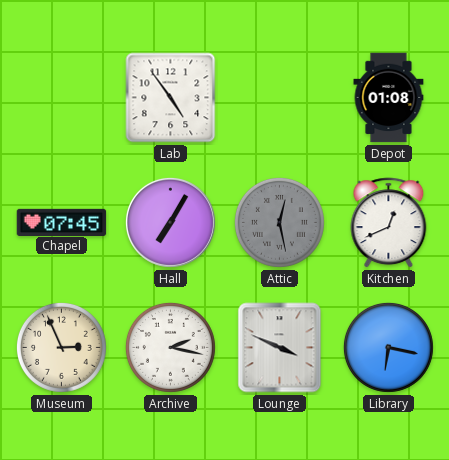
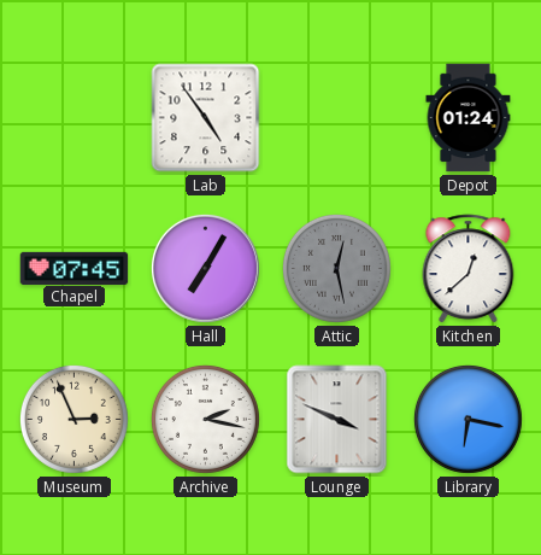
Depot: 01:08 -> 01:24
Kitchen: 12:41 -> 12:38
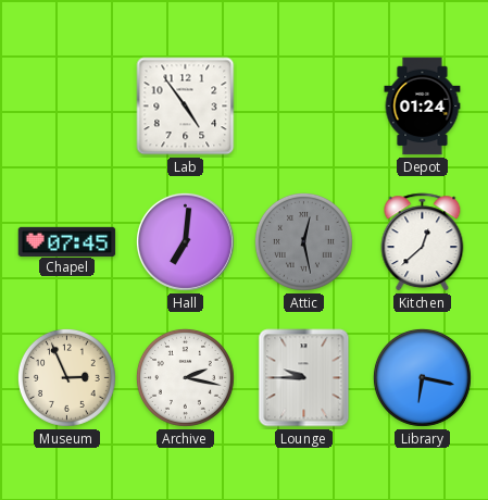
Hall: 7:05 -> 7:01
Lounge: 3:49 -> 9:45
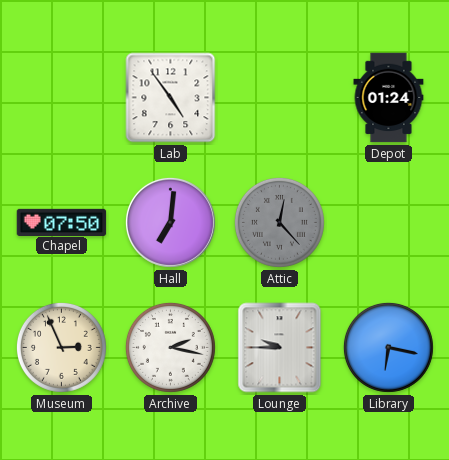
Chapel: 07:45 -> 07:50
Attic: 12:28 -> 12:23
Kitchen: 12:38 -> none
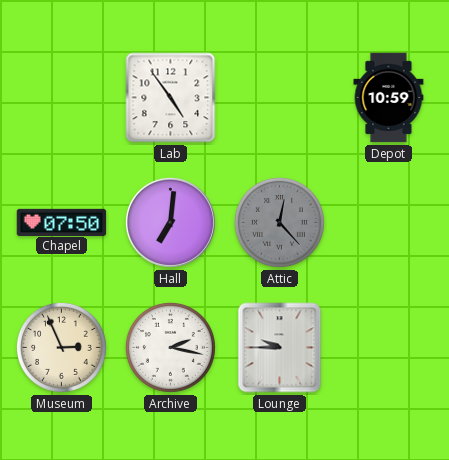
Depot: 01:24 -> 10:59
Library: 6:17 -> none
